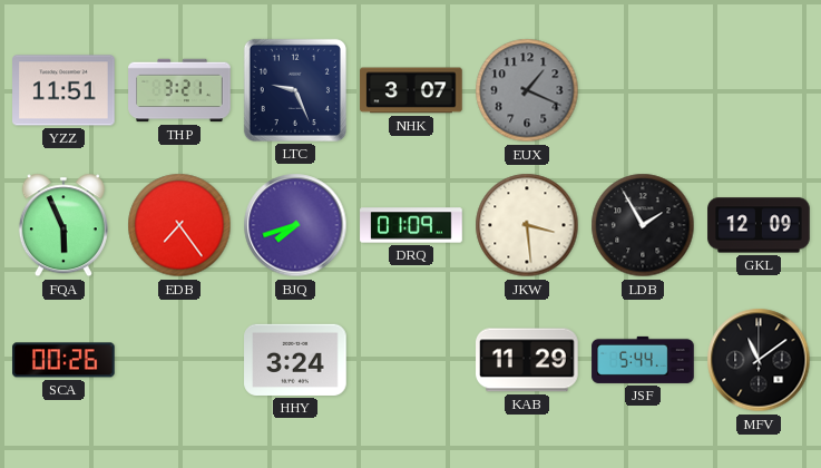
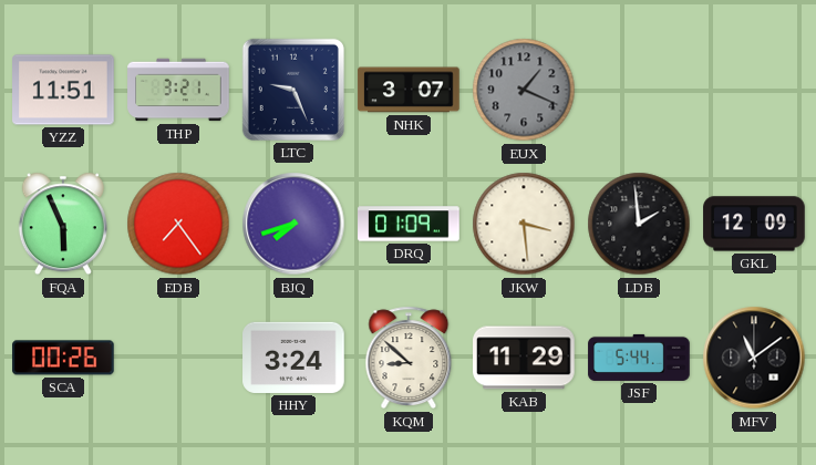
LDB: 1:55 -> 1:59
KQM: none -> 8:52
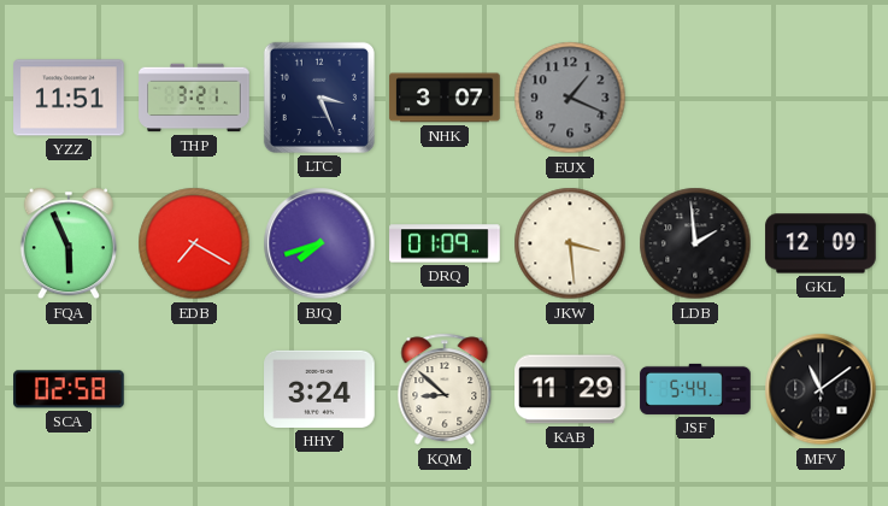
LTC: 9:26 -> 3:26
EDB: 7:24 -> 7:20
SCA: 00:26 -> 02:58
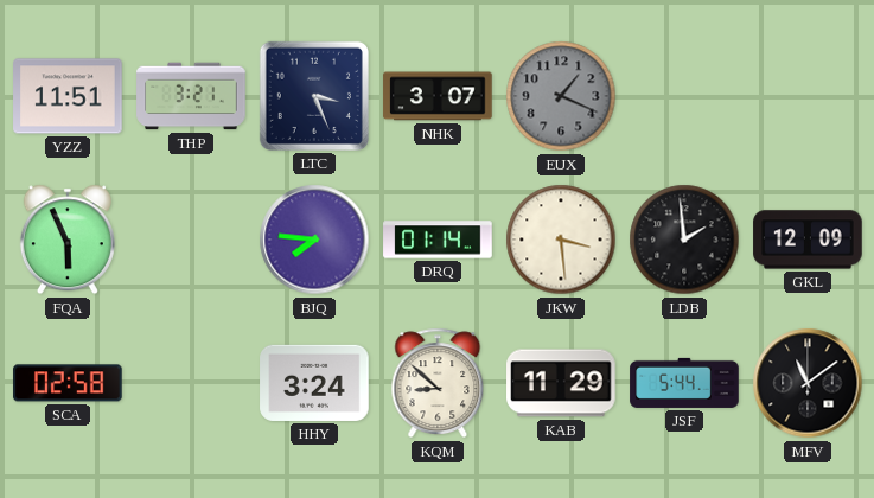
EDB: 7:20 -> none
BJQ: 7:42 -> 7:46
DRQ: 01:09 -> 01:14
